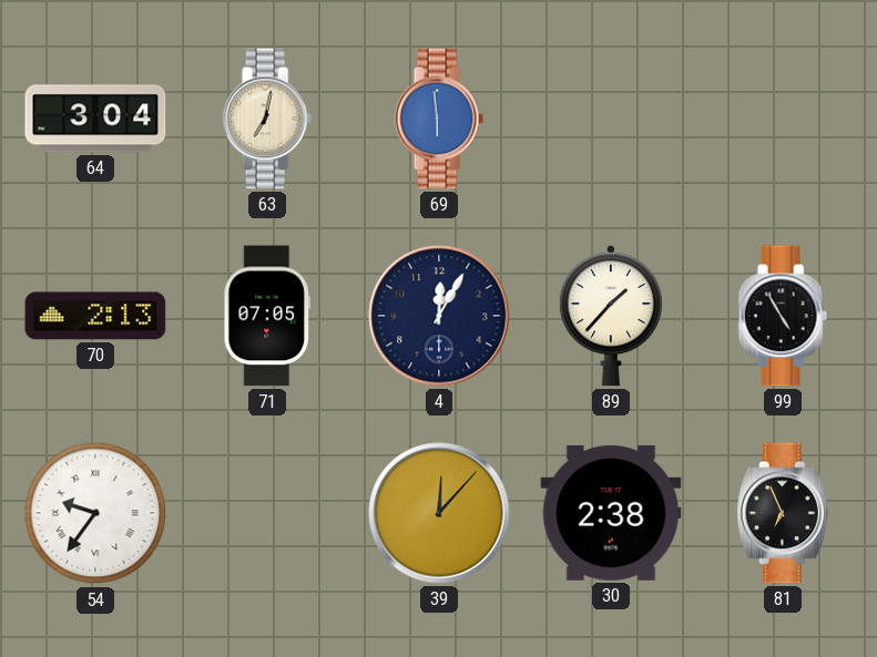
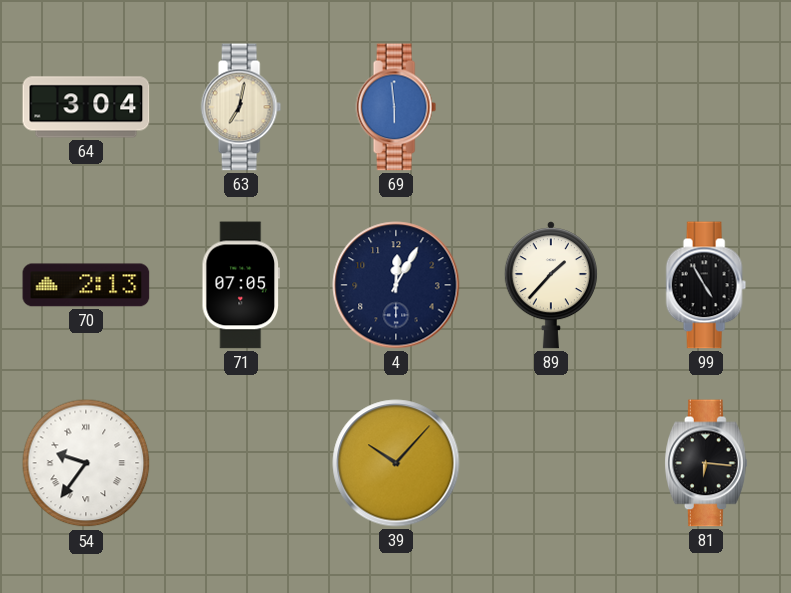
39: 12:07 -> 10:07
30: 2:38 -> none
81: 6:56 -> 6:16
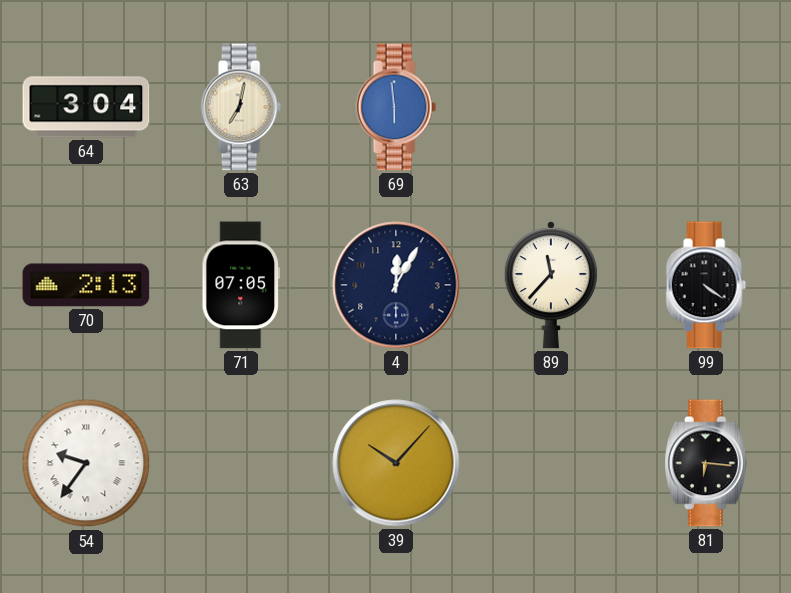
89: 1:37 -> 11:37
99: 4:55 -> 4:21
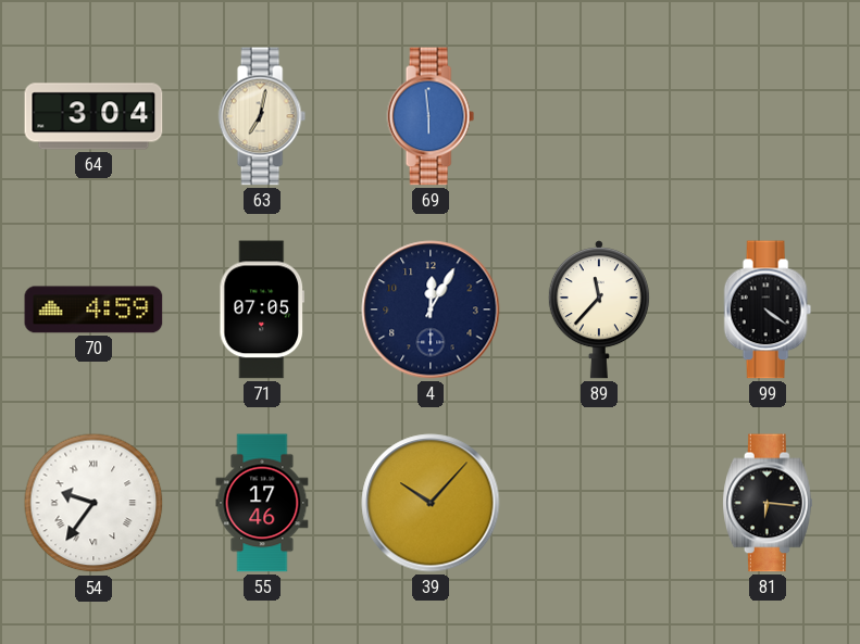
70: 2:13 -> 4:59
55: none -> 17:46
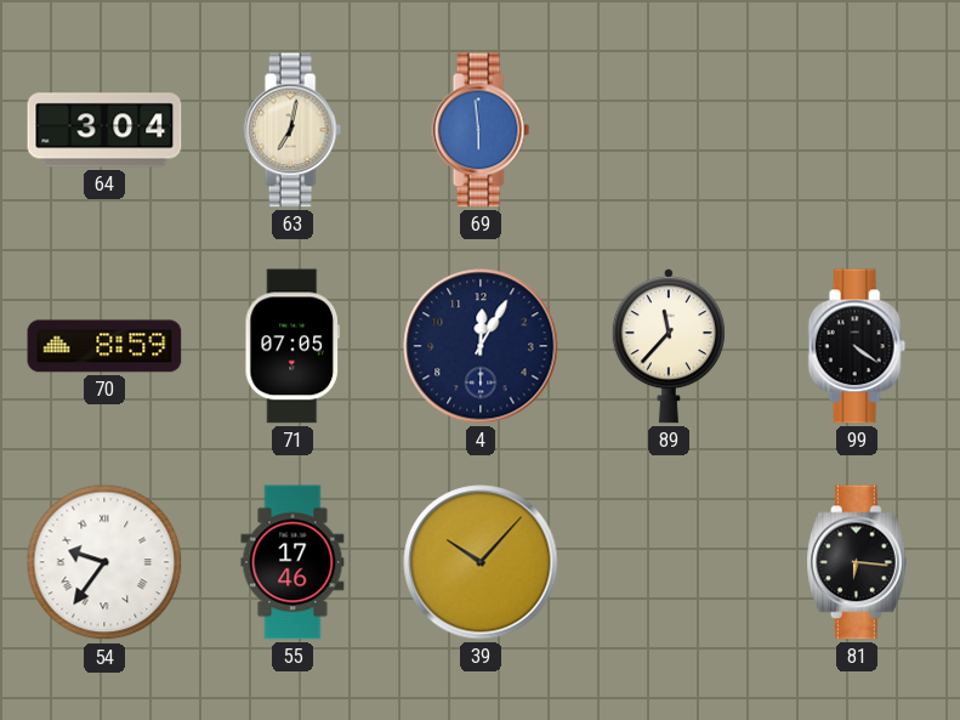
70: 4:59 -> 8:59
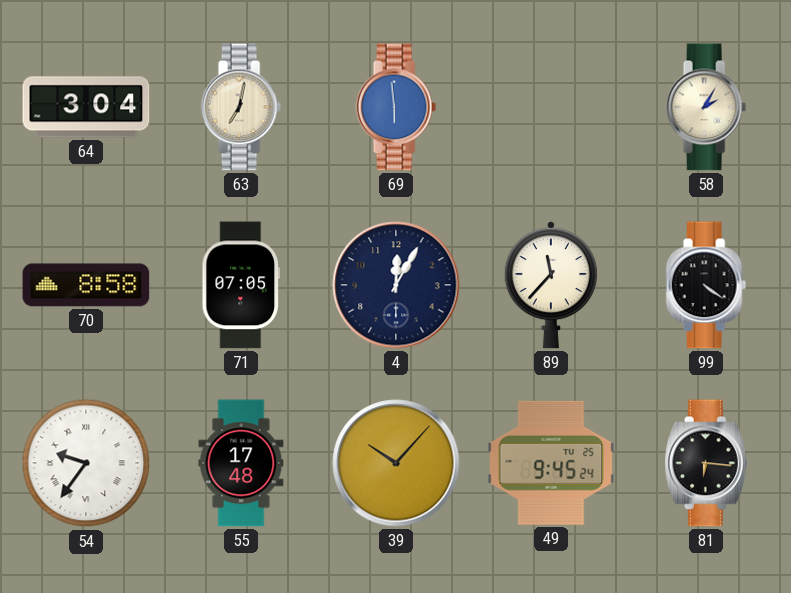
58: none -> 2:05
70: 8:59 -> 8:58
55: 17:46 -> 17:48
49: none -> 9:45
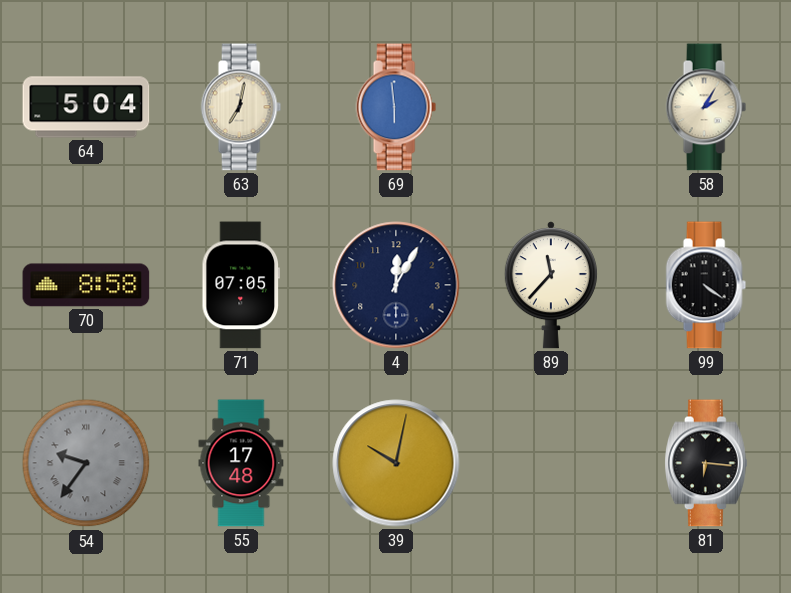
64: 3:04 -> 5:04
54 dial: white -> grey
39: 10:07 -> 10:02
49: 9:45 -> none
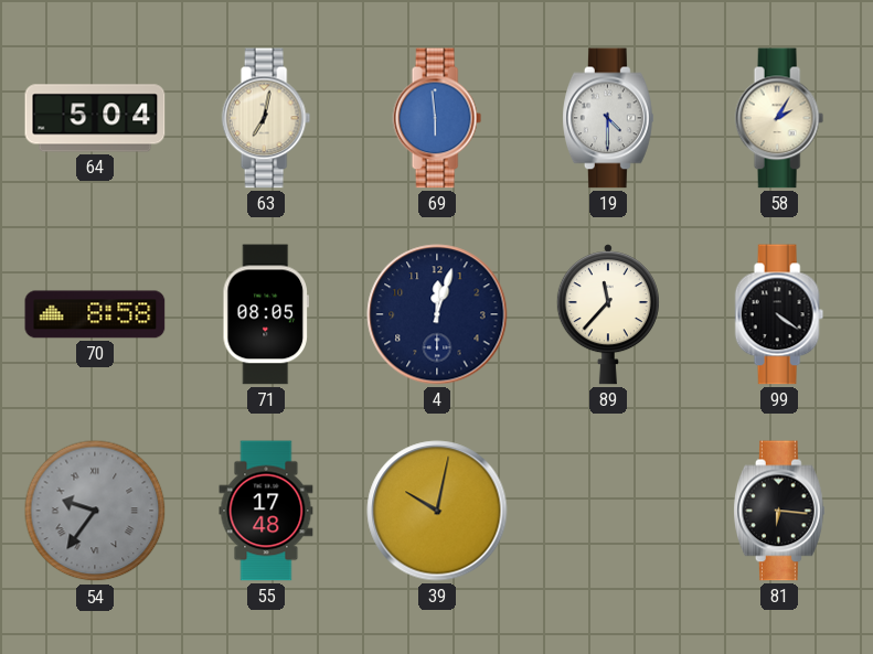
19: none -> 4:30
71: 07:05 -> 08:05
4: 12:05 -> 12:03
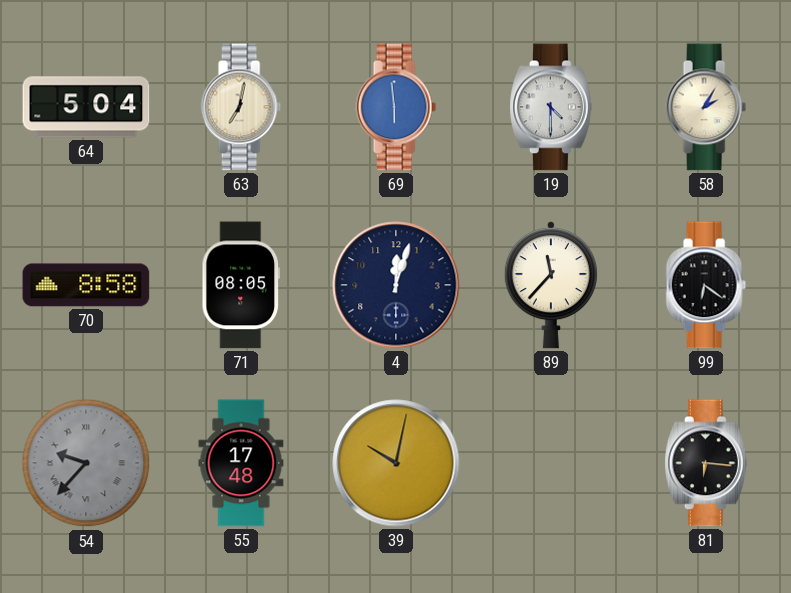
99: 4:21 -> 6:21
54: 9:36 -> 9:37
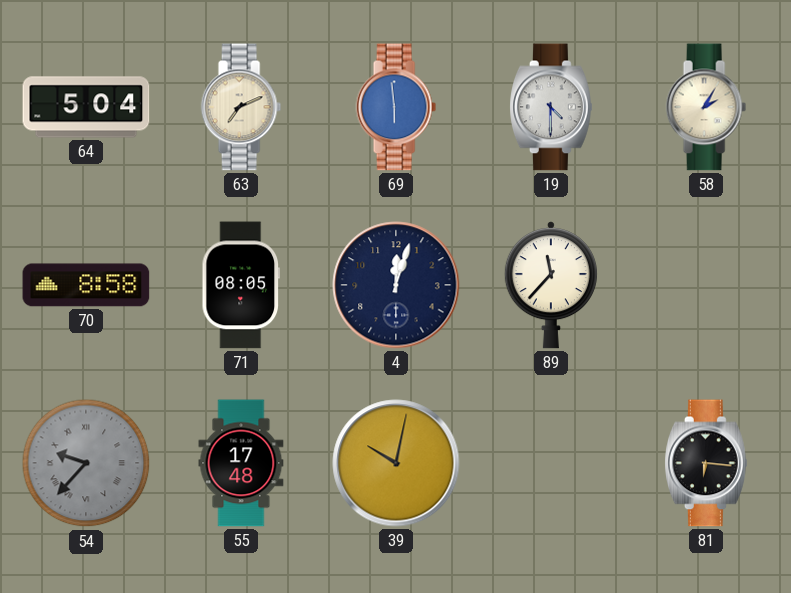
63: 7:02 -> 7:11
99: 6:21 -> none
